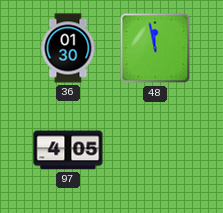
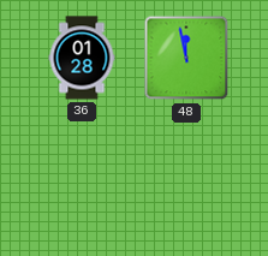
36: 01:30 -> 01:28
97: 4:05 -> none
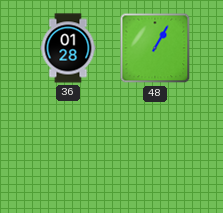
48: 11:58 -> 1:05
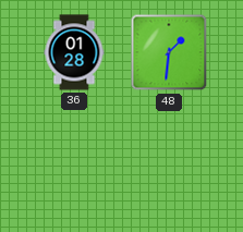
48: 1:05 -> 1:31
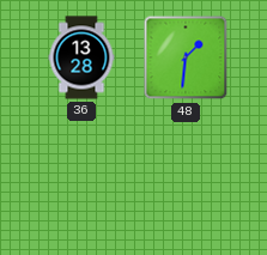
36: 01:28 -> 13:28
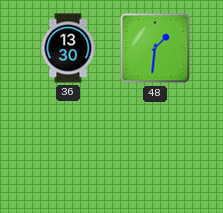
36: 13:28 -> 13:30
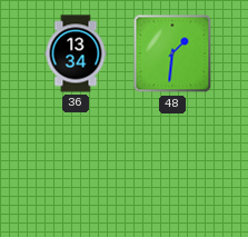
36: 13:30 -> 13:34
